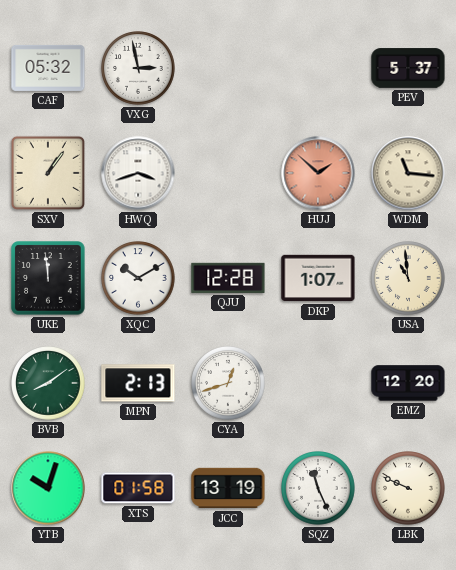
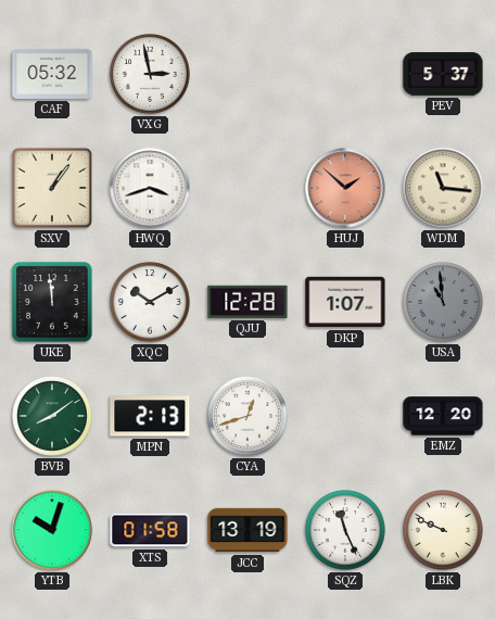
USA dial: cream -> grey
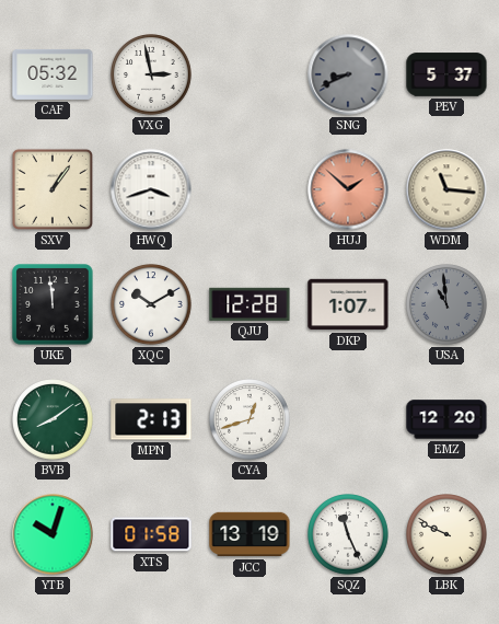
SNG: none -> 8:41
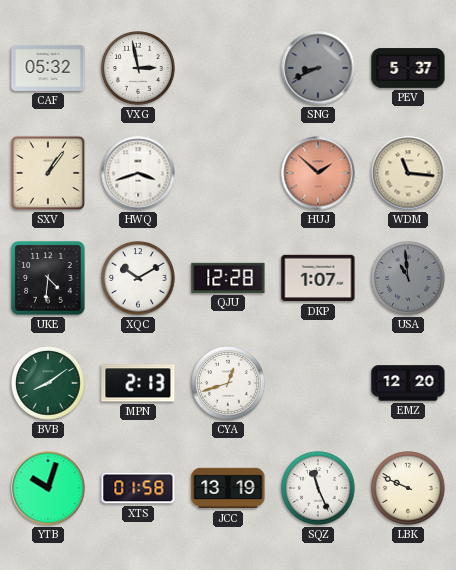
UKE: 11:59 -> 4:31
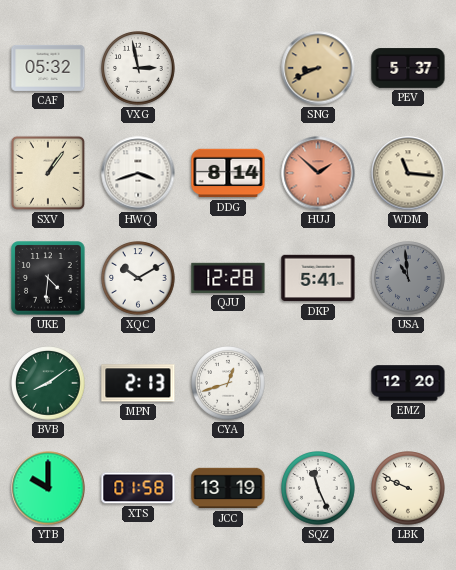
SNG dial: grey -> champagne
DDG: none -> 8:14
DKP: 1:07 -> 5:41
YTB: 10:03 -> 10:00
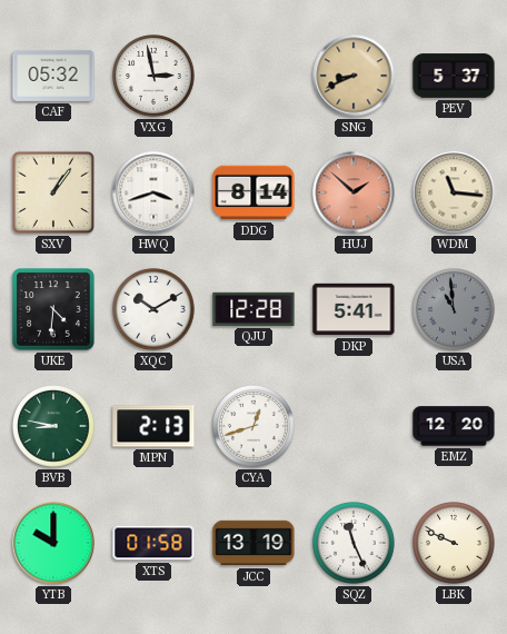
BVB: 8:09 -> 8:47
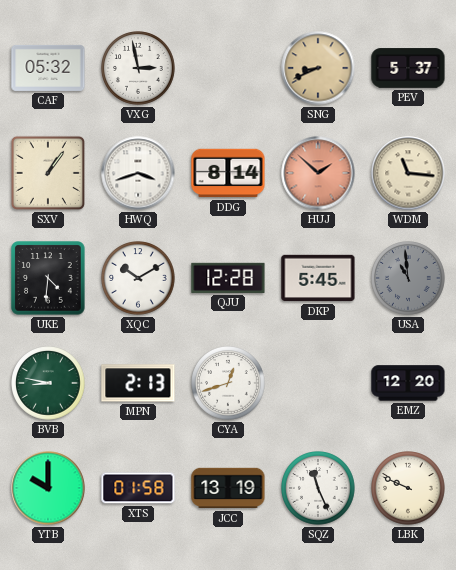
DKP: 5:41 -> 5:45
